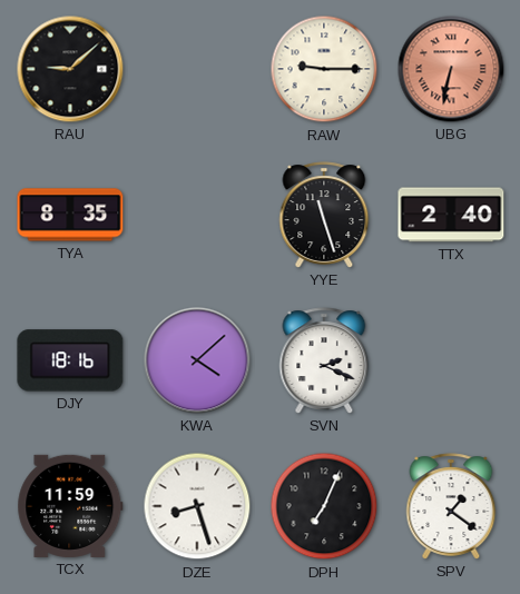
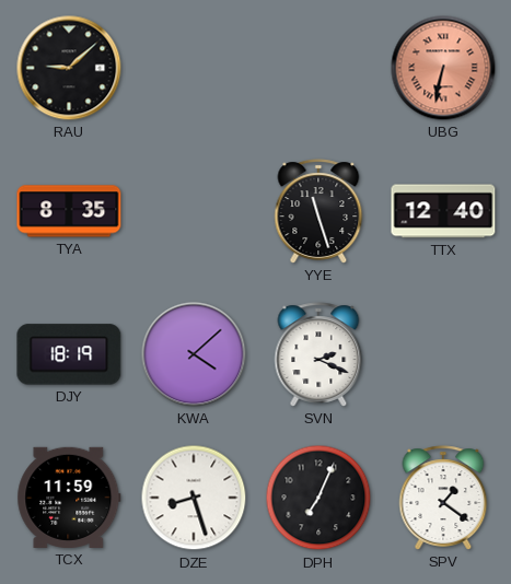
RAW: 9:15 -> none
TTX: 2:40 -> 12:40
DJY: 18:16 -> 18:19
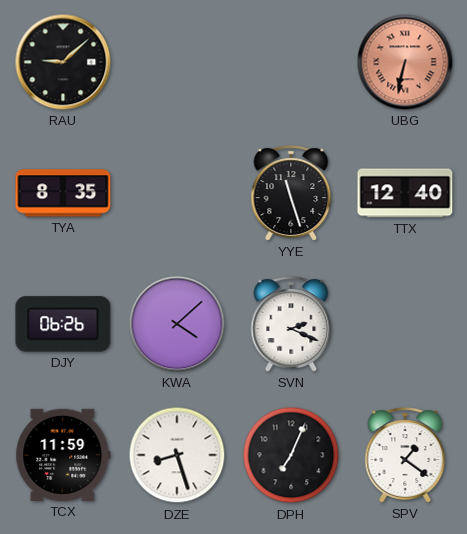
DJY: 18:19 -> 06:26
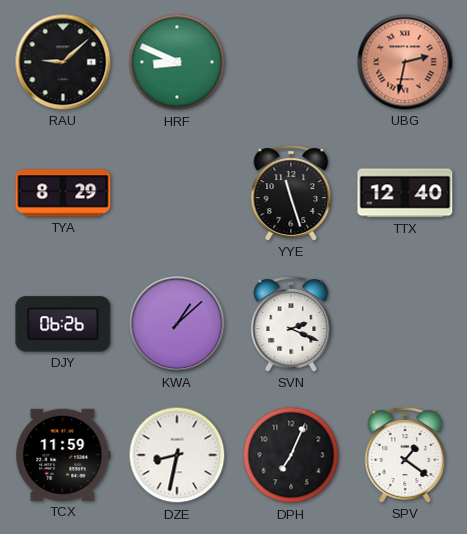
HRF: none -> 8:49
UBG: 6:32 -> 2:32
TYA: 8:35 -> 8:29
KWA: 4:08 -> 1:08
DZE: 8:27 -> 8:32
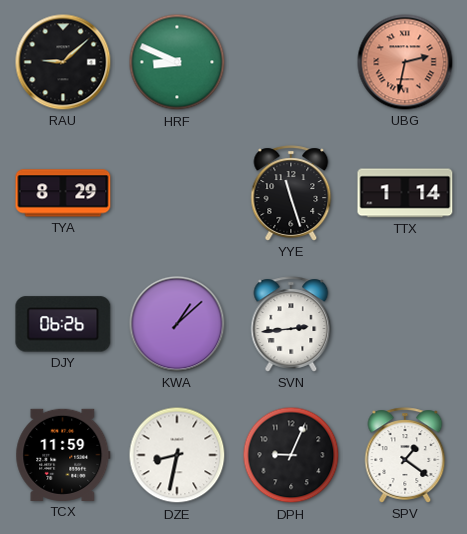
TTX: 12:40 -> 1:14
SVN: 2:19 -> 2:44
DPH: 7:04 -> 9:04
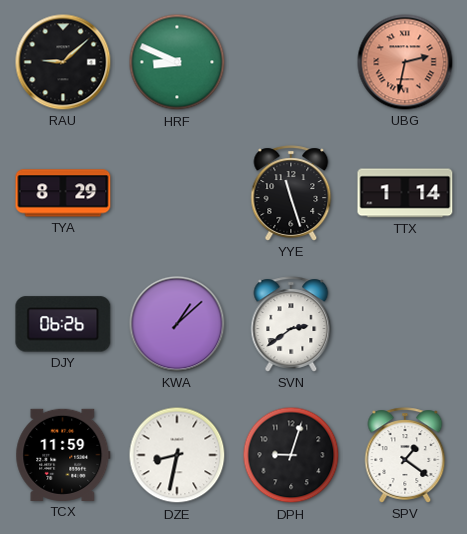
SVN: 2:44 -> 2:39
DPH: 9:04 -> 9:03
